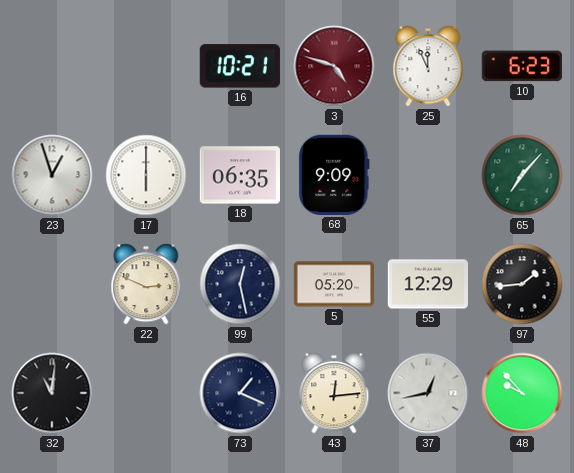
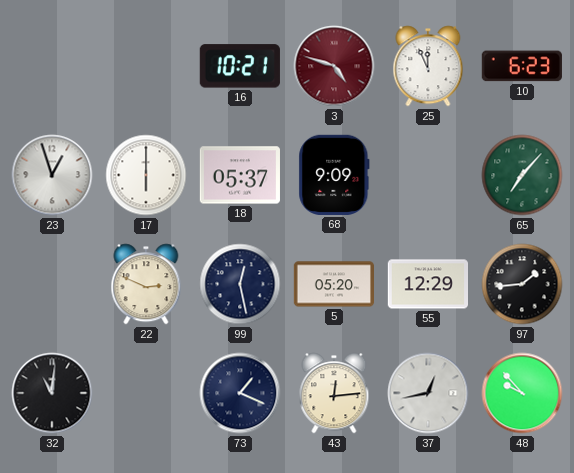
18: 06:35 -> 05:37
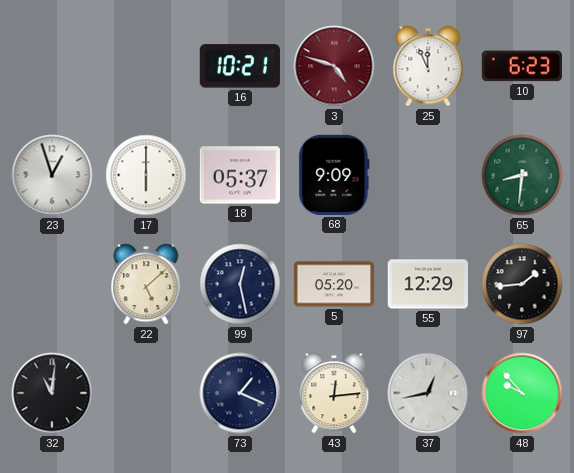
65: 7:07 -> 8:31
22: 2:49 -> 5:08
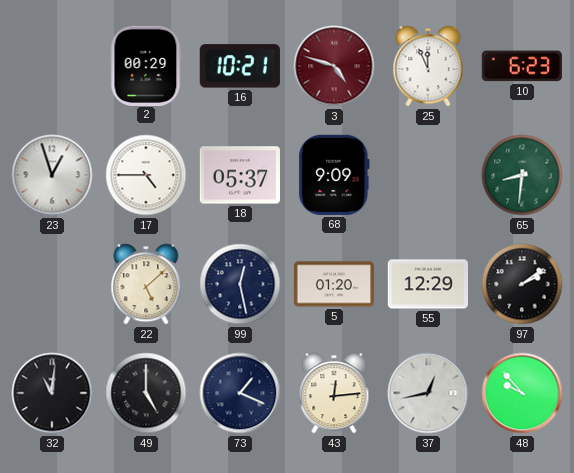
2: none -> 00:29
17: 6:00 -> 4:45
5: 05:20 -> 01:20
97: 1:44 -> 2:09
49: none -> 5:00
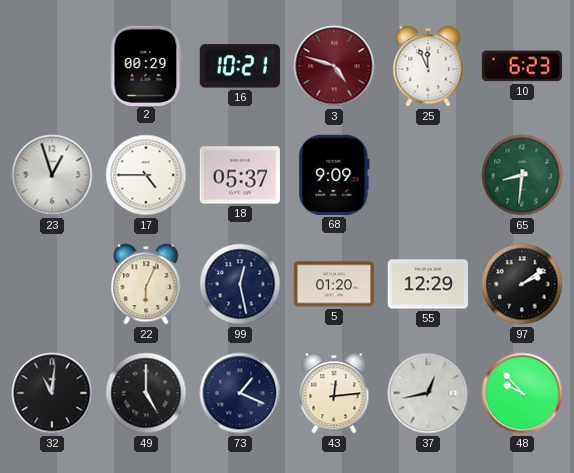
22: 5:08 -> 6:04
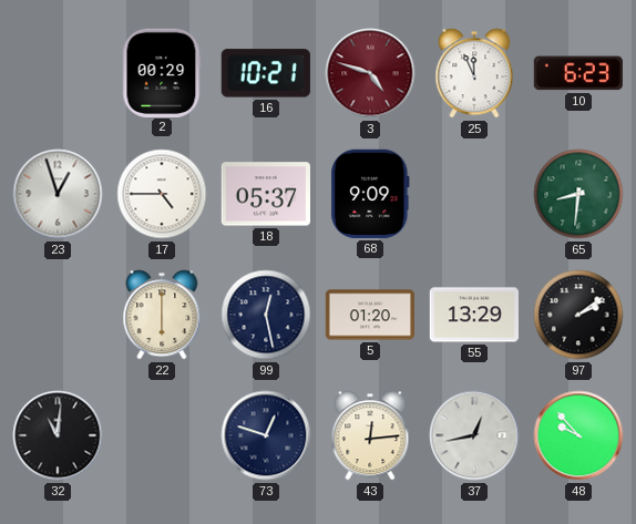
22: 6:04 -> 6:00
55: 12:29 -> 13:29
49: 5:00 -> none
73: 1:19 -> 12:48
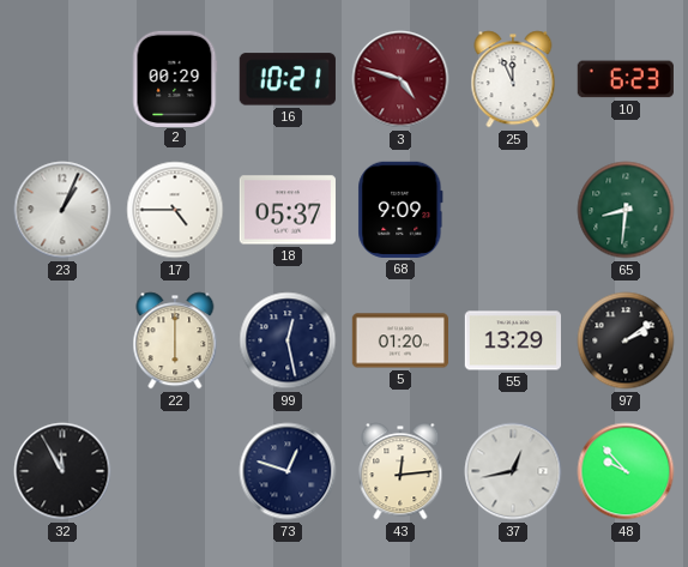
23: 12:57 -> 1:04
32: 11:01 -> 11:55
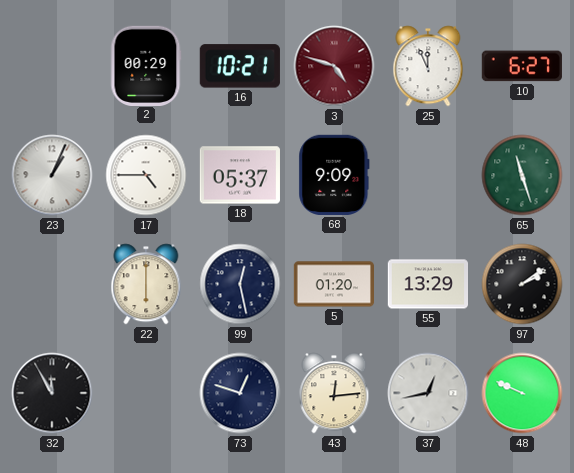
10: 6:23 -> 6:27
65: 8:31 -> 11:27
48: 9:53 -> 9:49
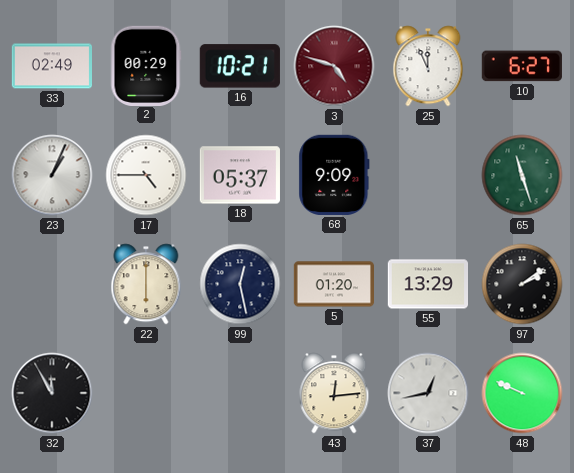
33: none -> 02:49
73: 12:48 -> none
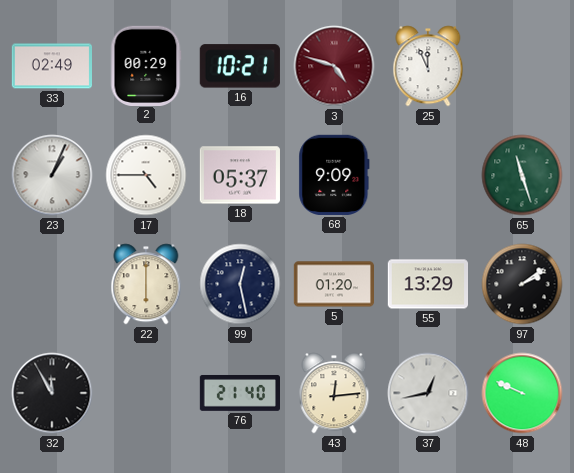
10: 6:27 -> none
76: none -> 21:40
